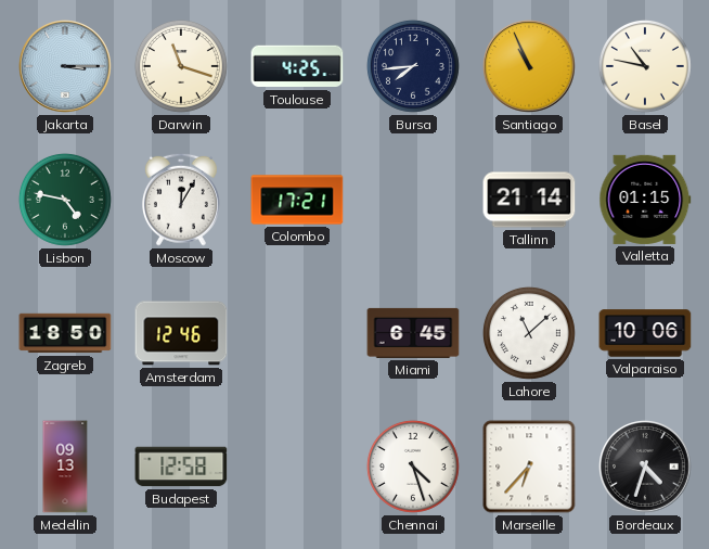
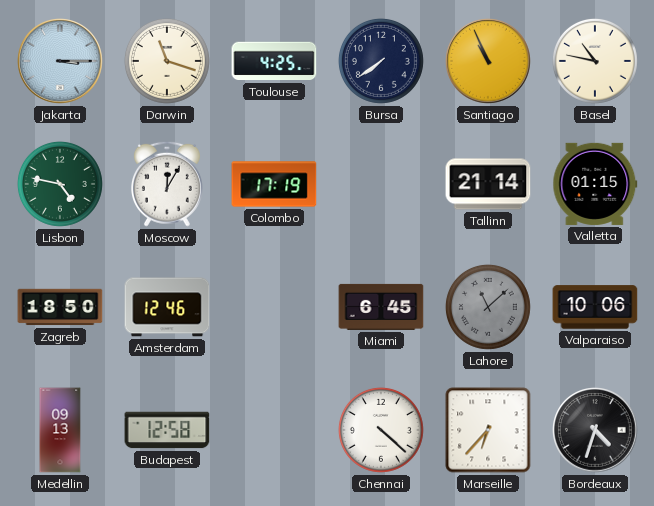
Bursa: 7:44 -> 7:39
Colombo: 17:21 -> 17:19
Lahore dial: white -> grey
Chennai: 4:27 -> 4:22
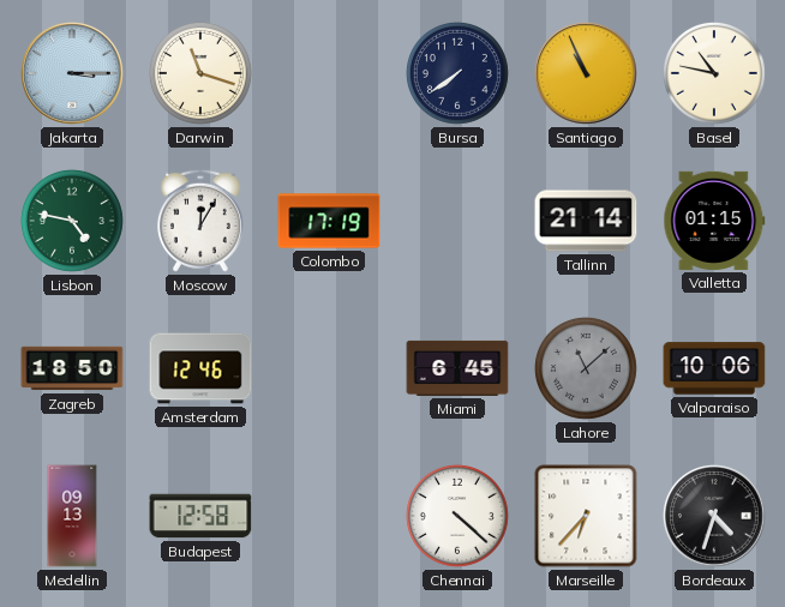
Toulouse: 4:25 -> none
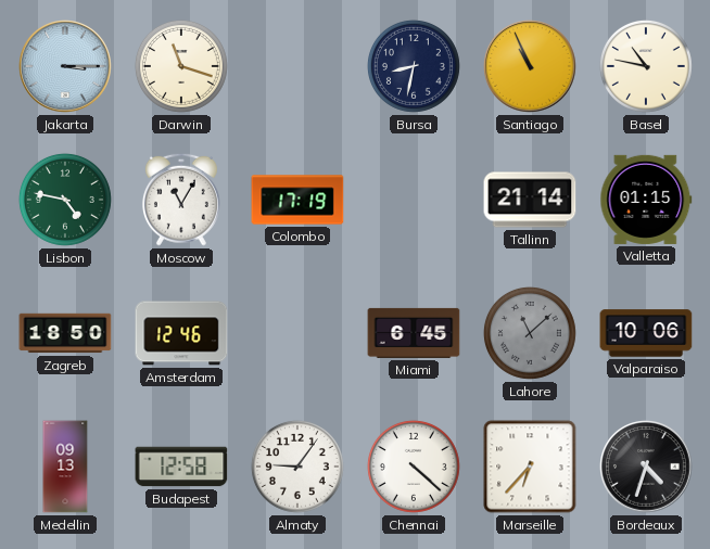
Bursa: 7:39 -> 8:32
Moscow: 12:05 -> 11:05
Almaty: none -> 9:06
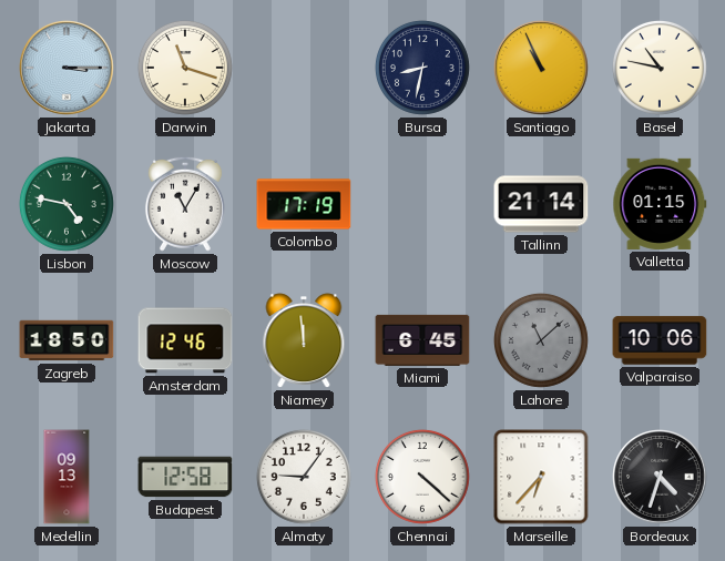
Niamey: none -> 11:59
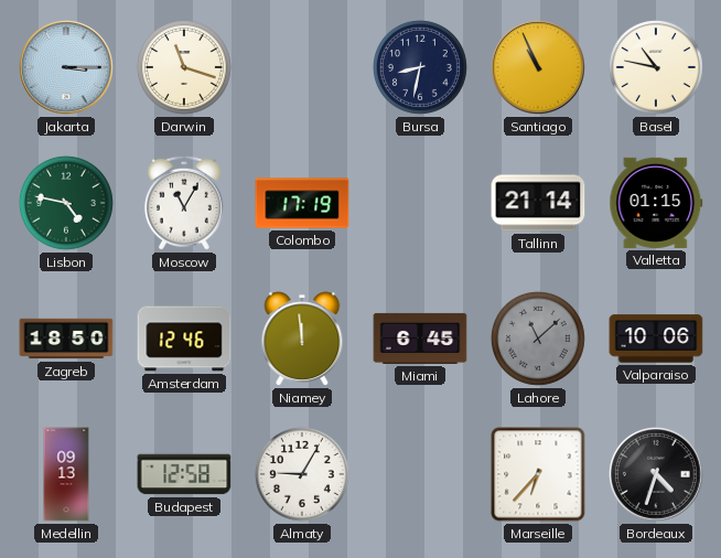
Almaty: 9:06 -> 9:05
Chennai: 4:22 -> none
